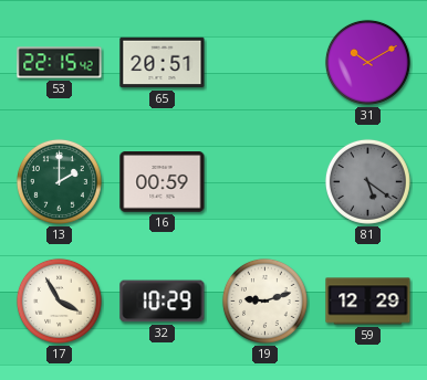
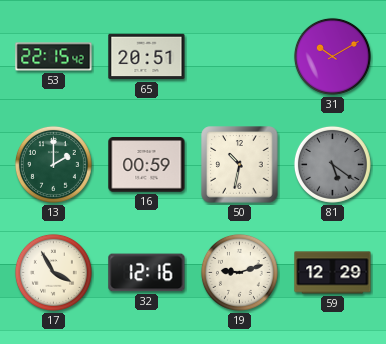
50: none -> 10:32
32: 10:29 -> 12:16
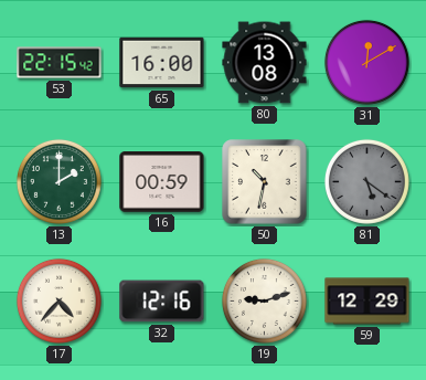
65: 20:51 -> 16:00
80: none -> 13:08
31: 10:10 -> 12:10
17: 3:55 -> 4:37
